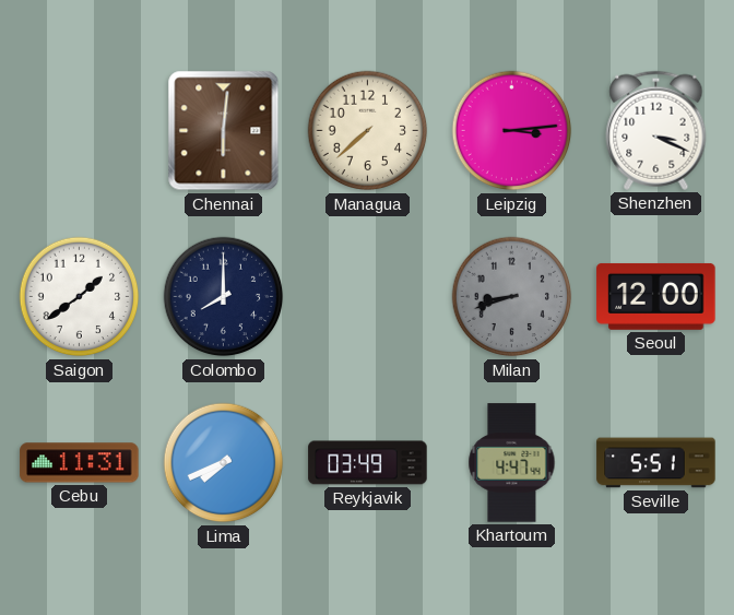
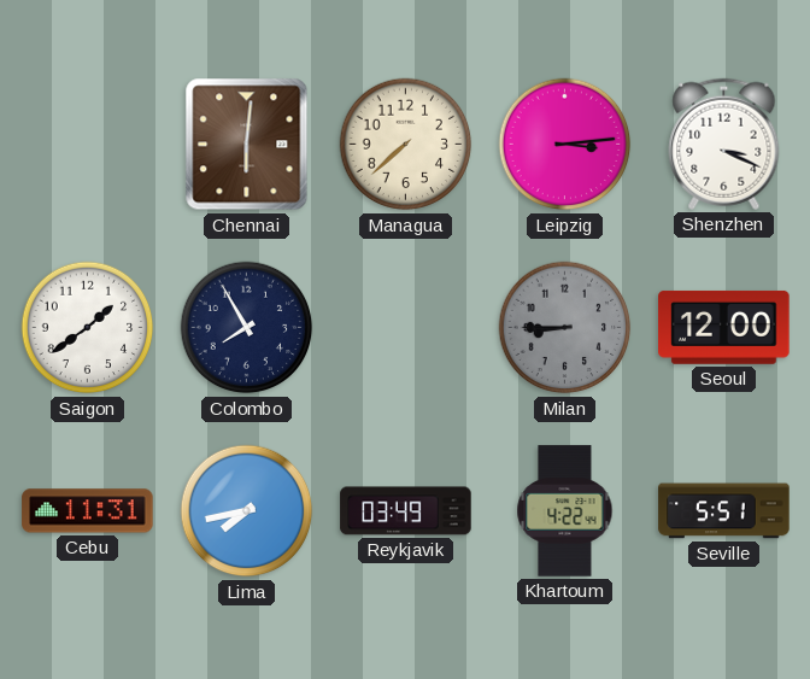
Colombo: 8:00 -> 7:55
Milan: 8:42 -> 8:45
Lima: 7:41 -> 7:43
Khartoum: 4:47 -> 4:22
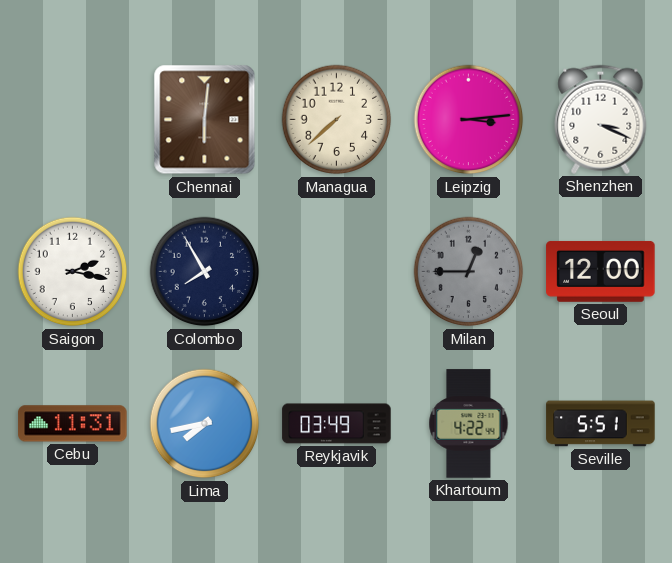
Saigon: 1:39 -> 2:17
Milan: 8:45 -> 12:45
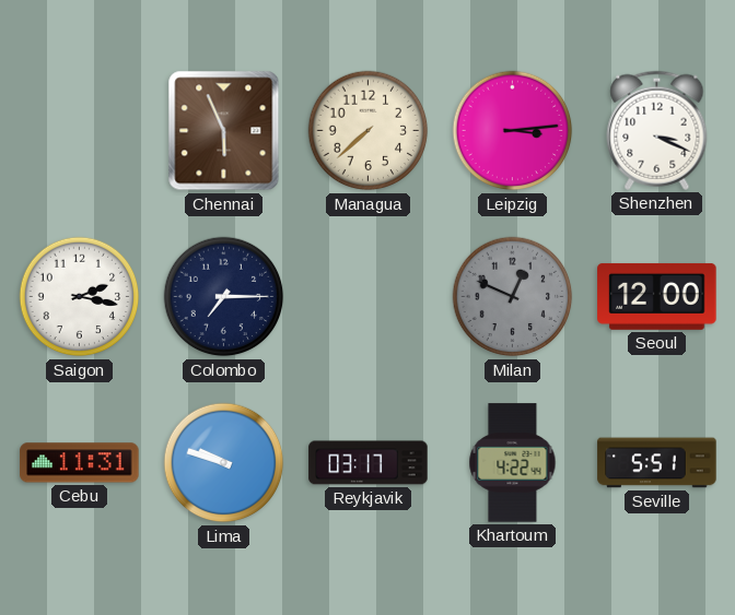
Chennai: 6:01 -> 5:56
Colombo: 7:55 -> 7:15
Milan: 12:45 -> 12:49
Lima: 7:43 -> 9:48
Reykjavik: 03:49 -> 03:17
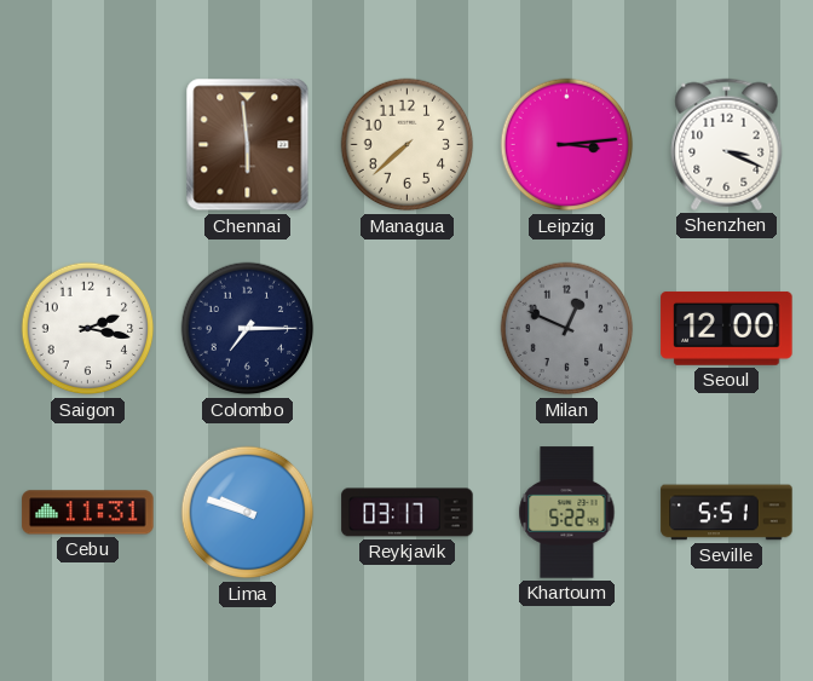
Chennai: 5:56 -> 5:59
Khartoum: 4:22 -> 5:22
